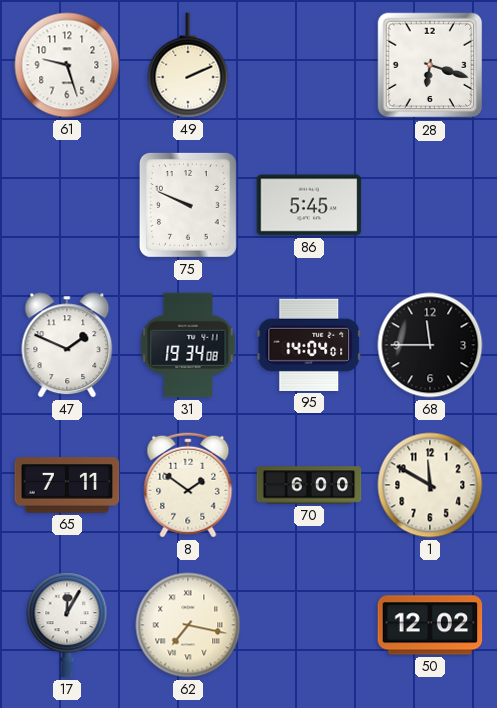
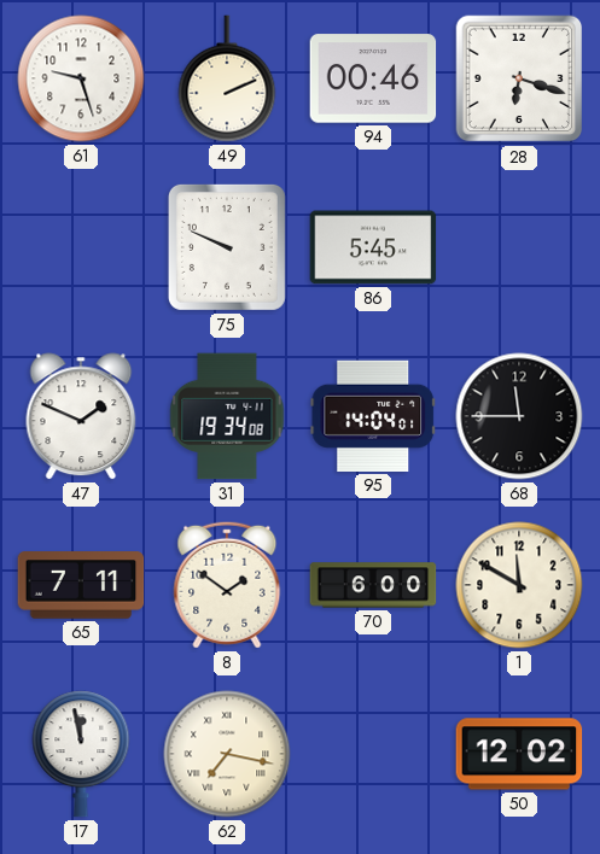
94: none -> 00:46
17: 12:05 -> 11:58
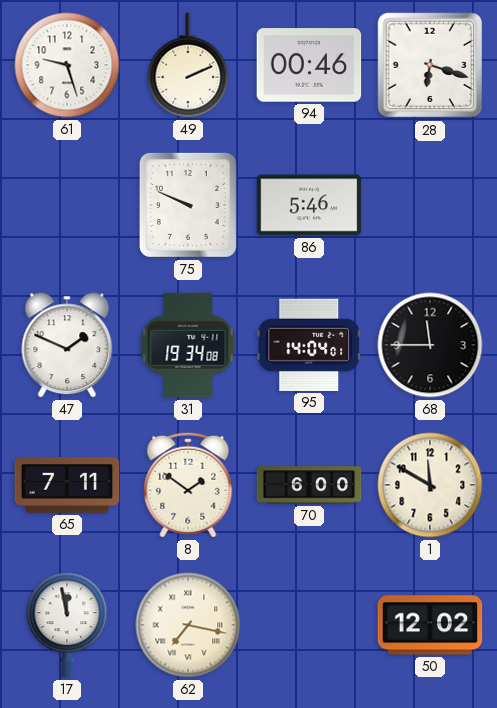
86: 5:45 -> 5:46
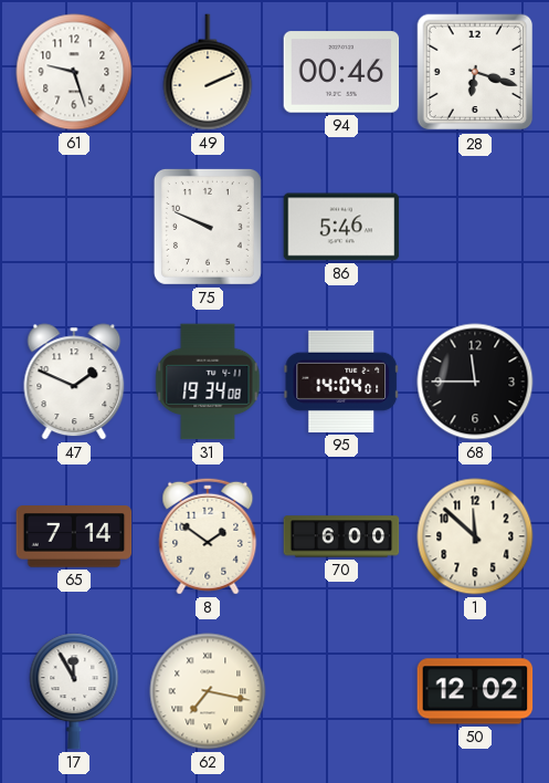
65: 7:11 -> 7:14
1: 11:50 -> 11:52
17: 11:58 -> 11:55
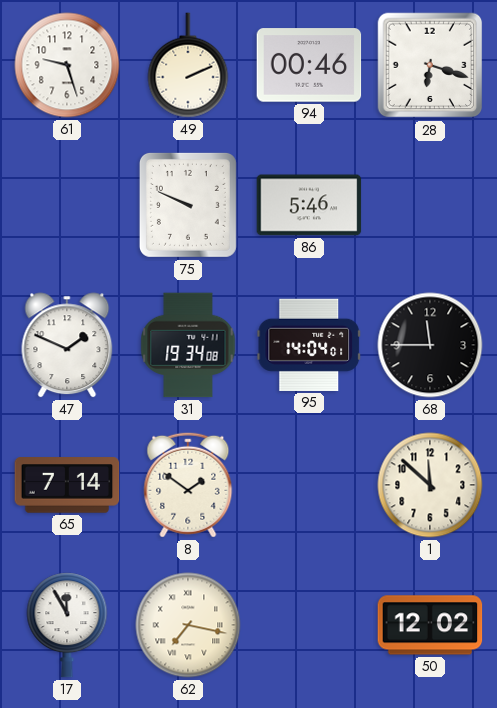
70: 6:00 -> none
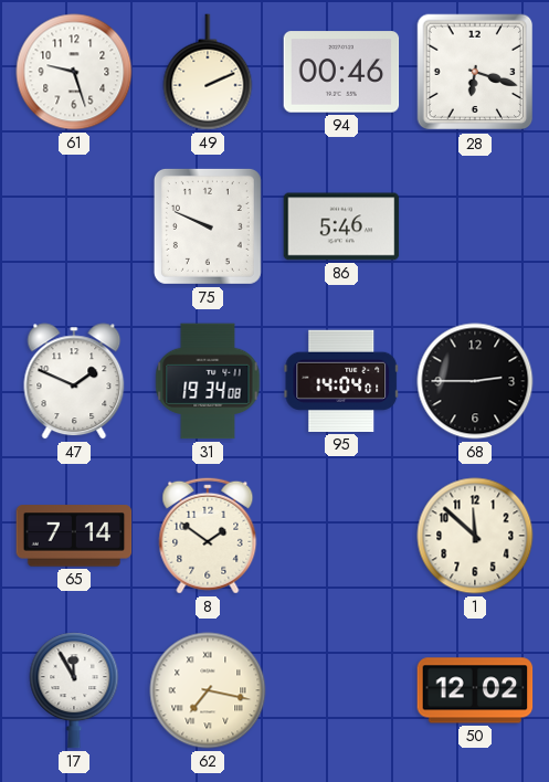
68: 11:45 -> 2:45
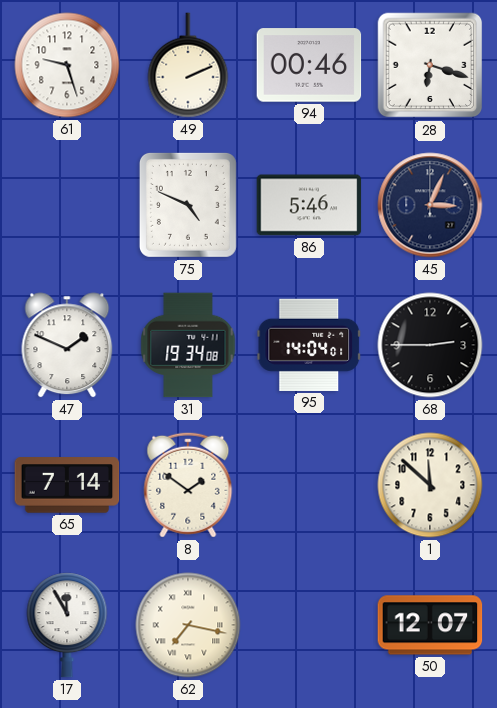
75: 9:49 -> 4:49
45: none -> 3:04
50: 12:02 -> 12:07
